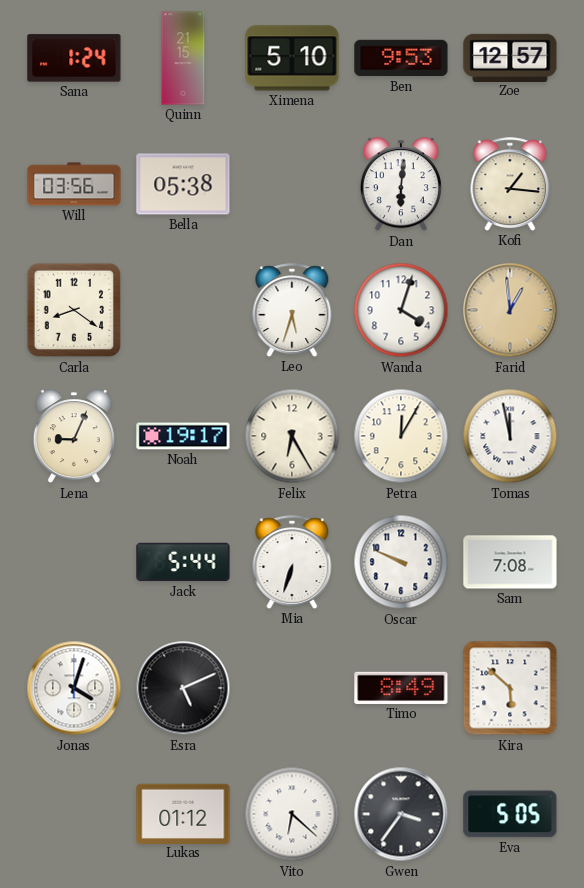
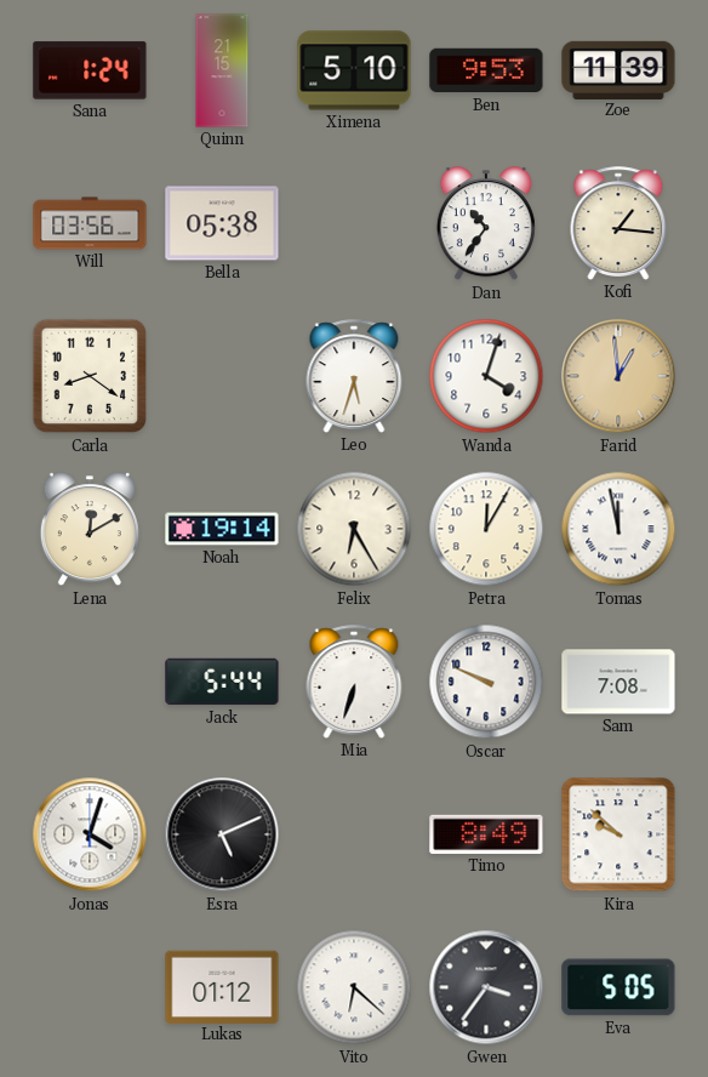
Zoe: 12:57 -> 11:39
Dan: 6:01 -> 10:36
Lena: 9:04 -> 12:10
Noah: 19:17 -> 19:14
Kira: 5:52 -> 9:52
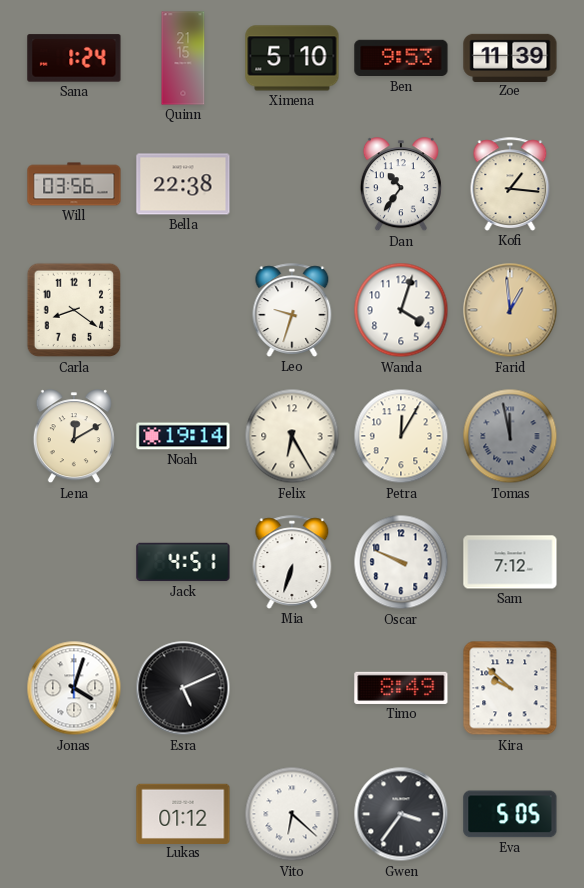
Bella: 05:38 -> 22:38
Leo: 5:33 -> 9:33
Tomas dial: white -> grey
Jack: 5:44 -> 4:51
Sam: 7:08 -> 7:12
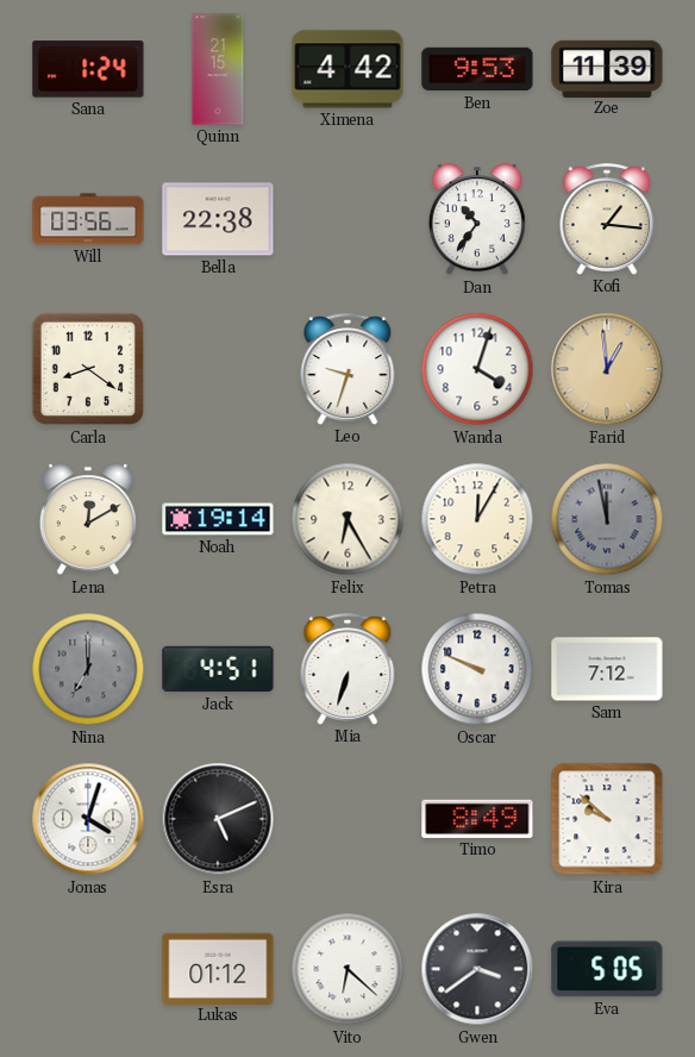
Ximena: 5:10 -> 4:42
Nina: none -> 7:00
Gwen: 3:36 -> 3:39
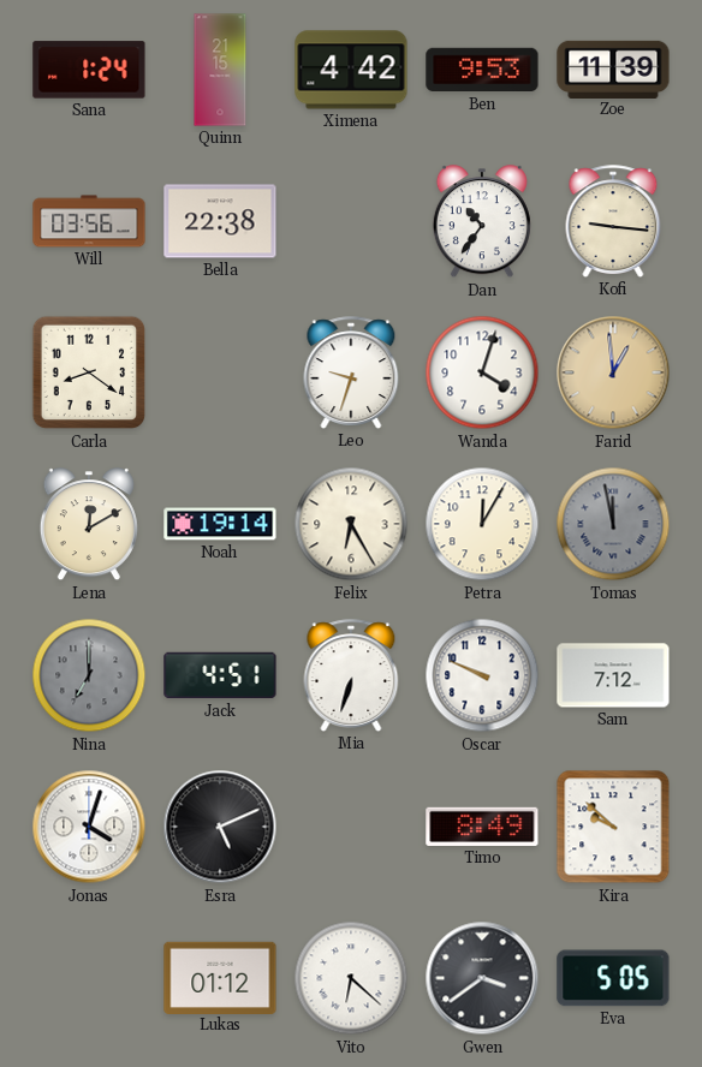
Kofi: 1:16 -> 9:16
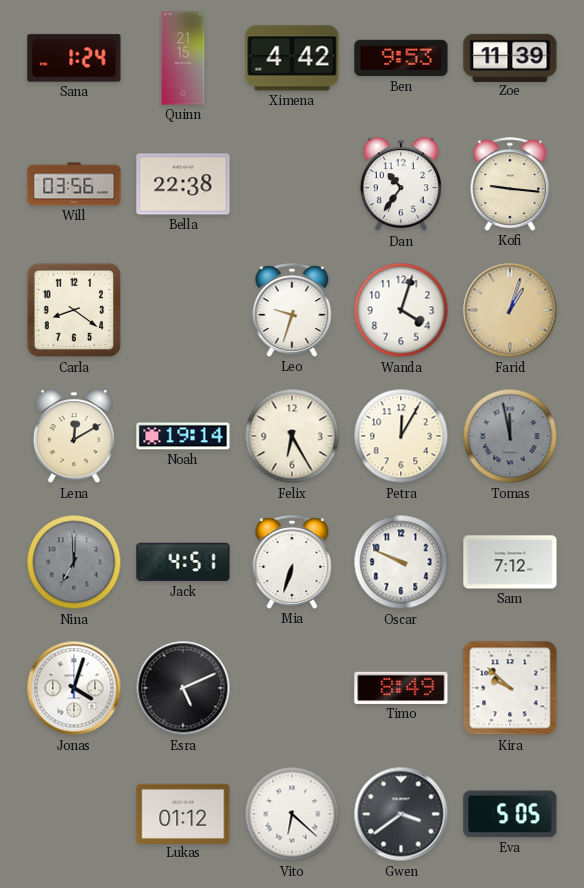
Farid: 12:59 -> 1:03
